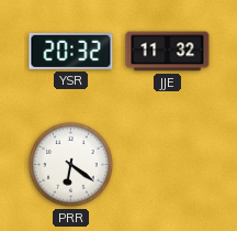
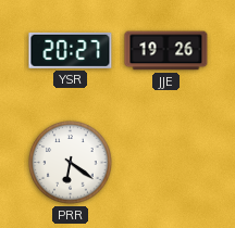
YSR: 20:32 -> 20:27
JJE: 11:32 -> 19:26
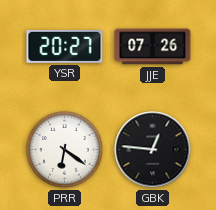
JJE: 19:26 -> 07:26
GBK: none -> 12:46
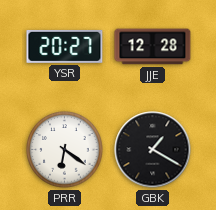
JJE: 07:26 -> 12:28
GBK: 12:46 -> 1:20
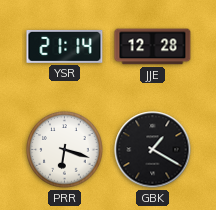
YSR: 20:27 -> 21:14
PRR: 6:21 -> 6:18
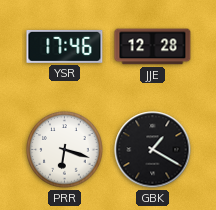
YSR: 21:14 -> 17:46
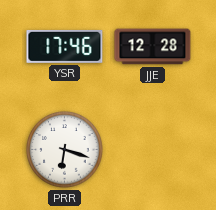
GBK: 1:20 -> none
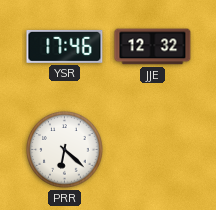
JJE: 12:28 -> 12:32
PRR: 6:18 -> 6:22
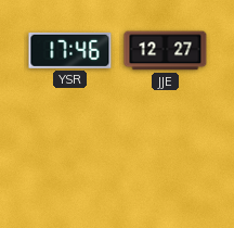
JJE: 12:32 -> 12:27
PRR: 6:22 -> none
